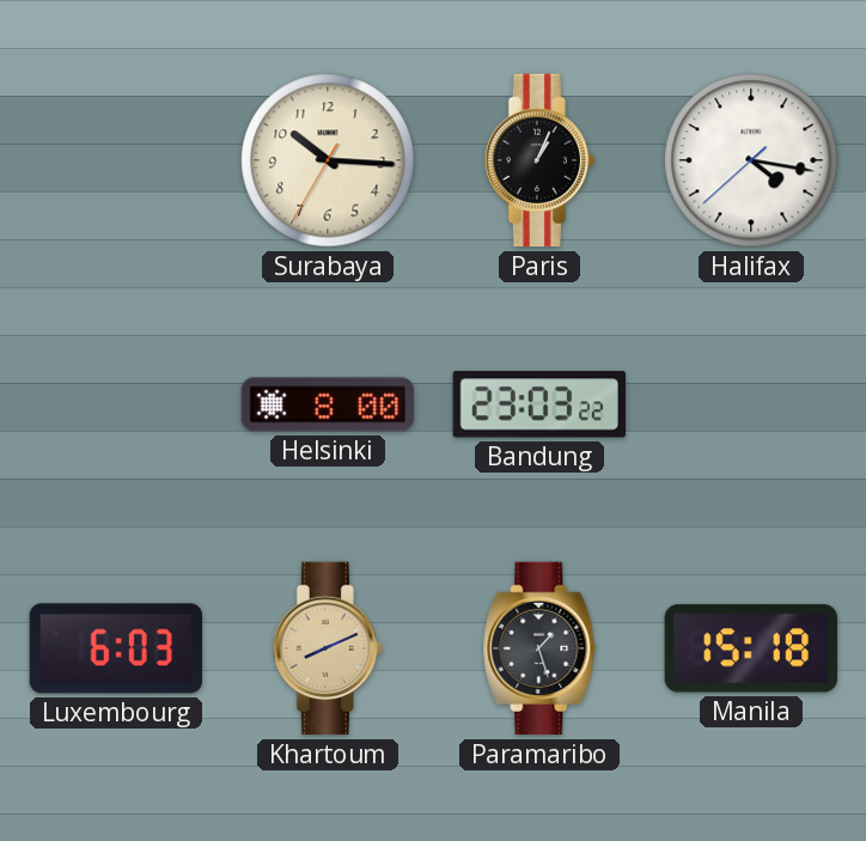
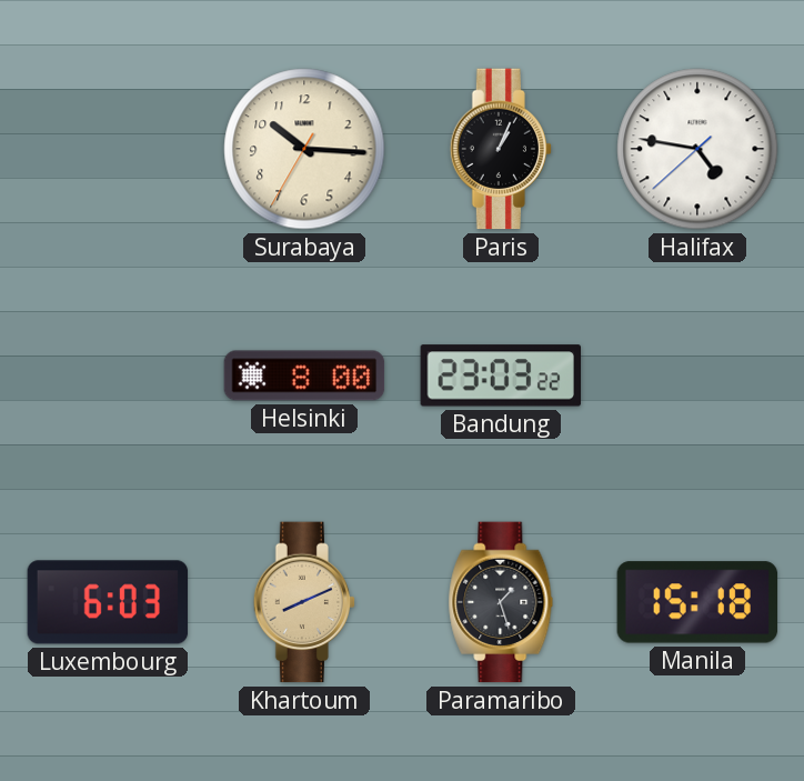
Halifax: 4:16 -> 4:46
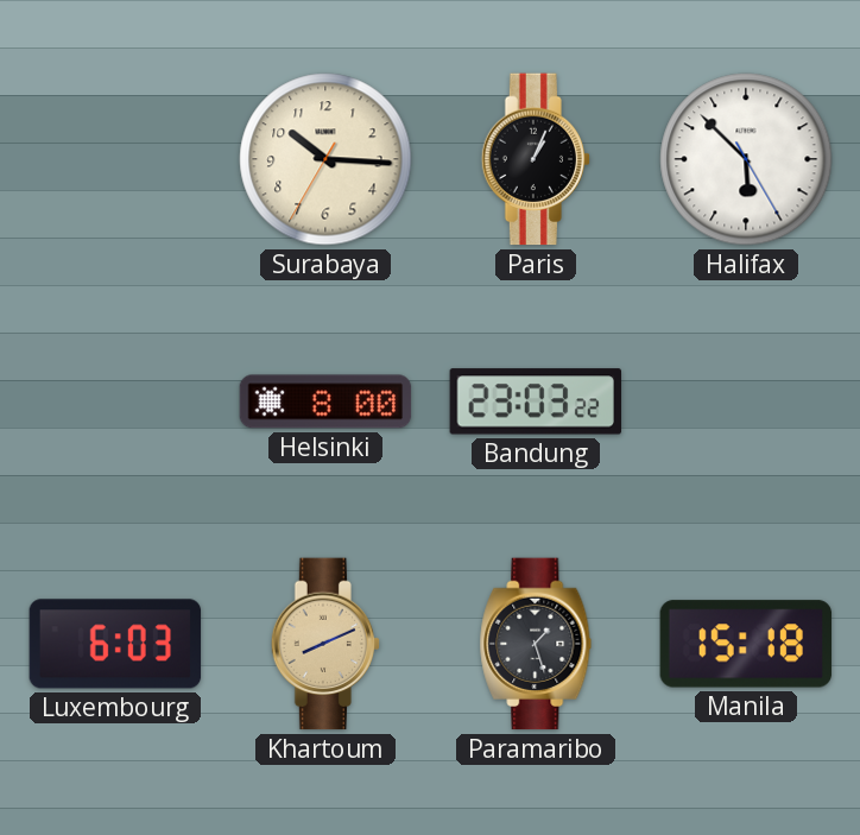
Halifax: 4:46 -> 5:52
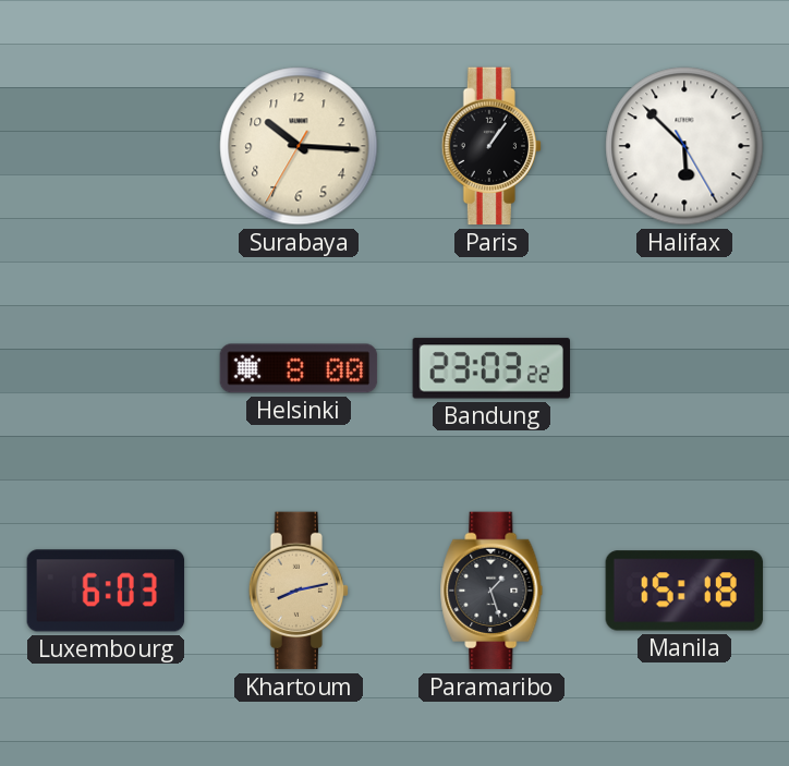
Paris: 1:04 -> 1:06
Khartoum: 8:11 -> 8:13
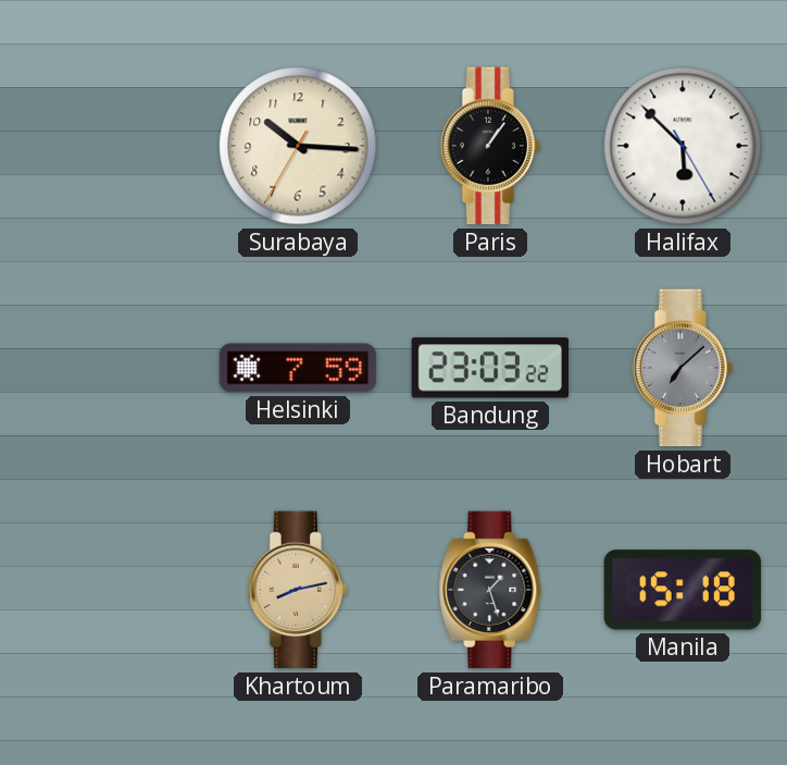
Helsinki: 8:00 -> 7:59
Hobart: none -> 7:08
Luxembourg: 6:03 -> none
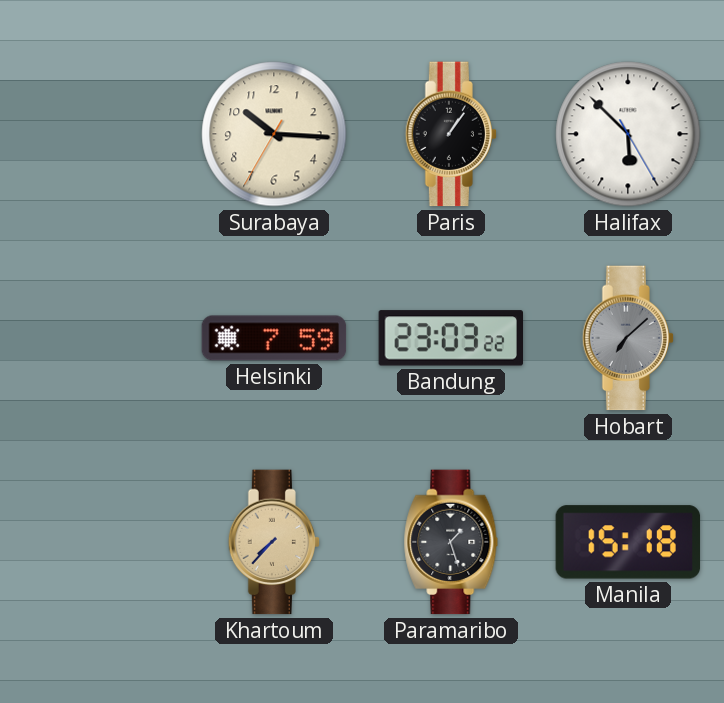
Khartoum: 8:13 -> 7:37
